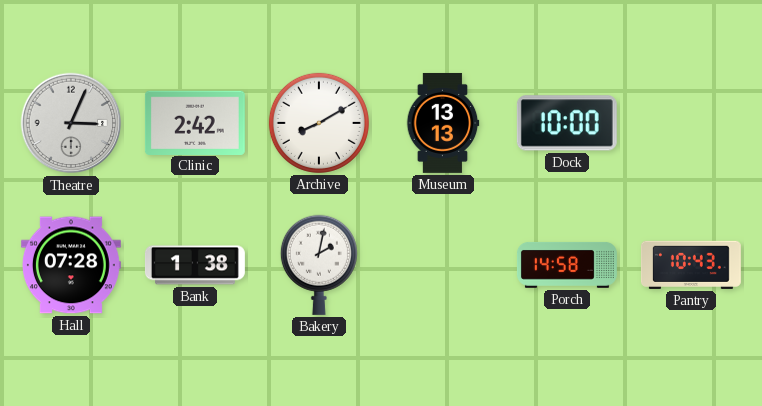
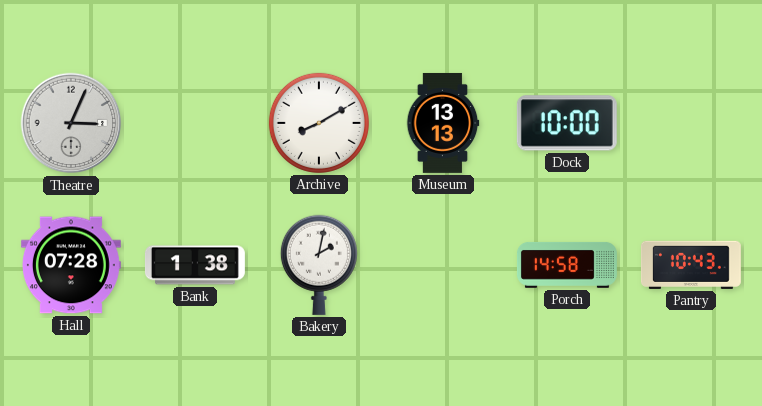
Clinic: 2:42 -> none
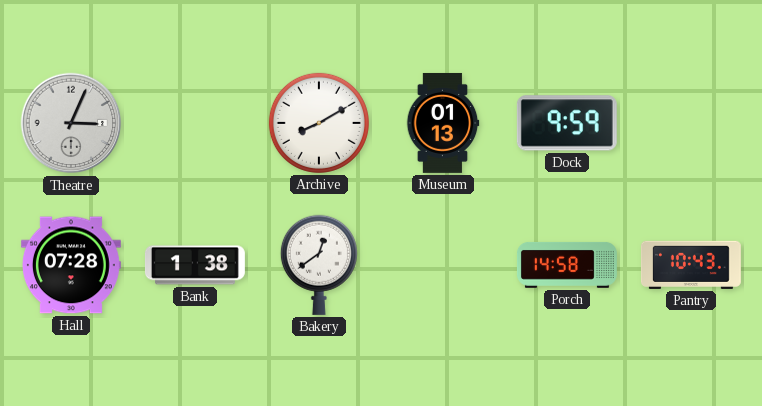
Museum: 13:13 -> 01:13
Dock: 10:00 -> 9:59
Bakery: 2:02 -> 12:39
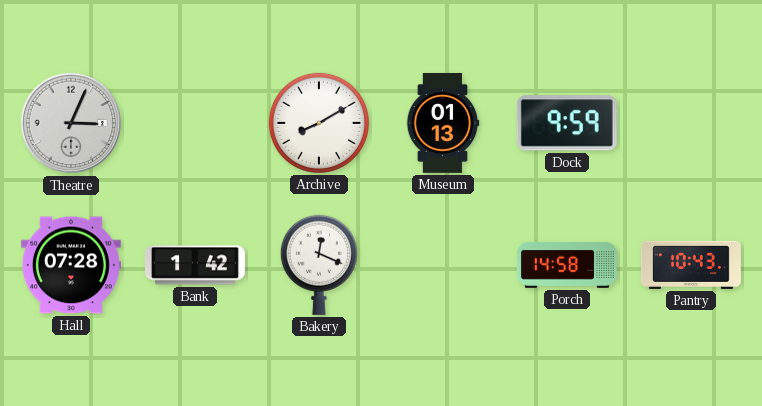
Bank: 1:38 -> 1:42
Bakery: 12:39 -> 12:19
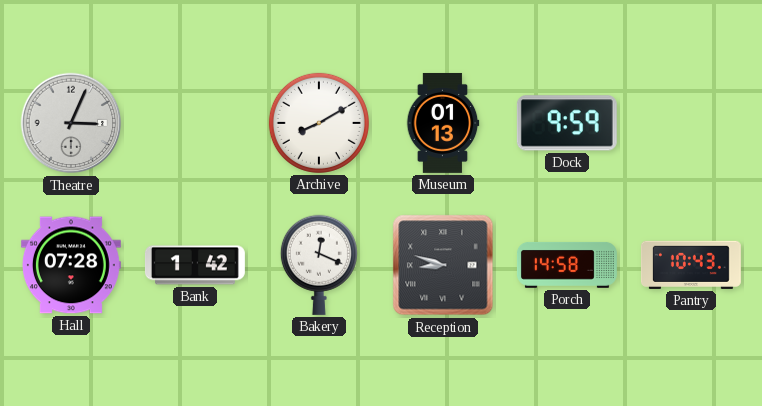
Reception: none -> 8:48
